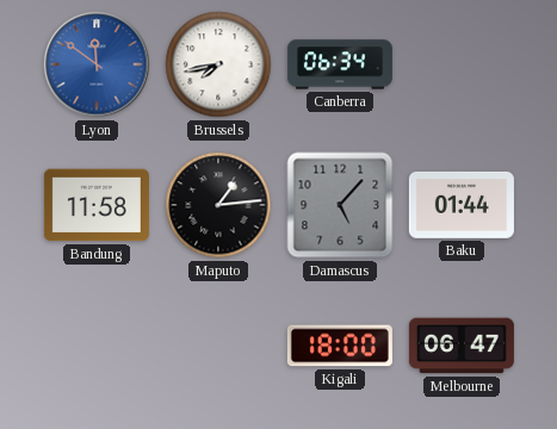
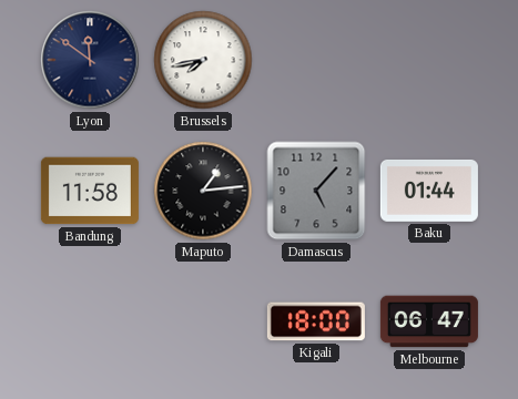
Lyon dial: blue -> navy
Canberra: 06:34 -> none
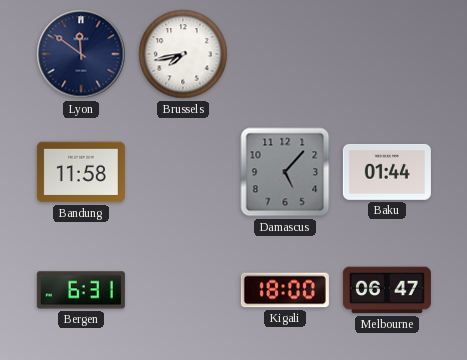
Maputo: 1:14 -> none
Bergen: none -> 6:31
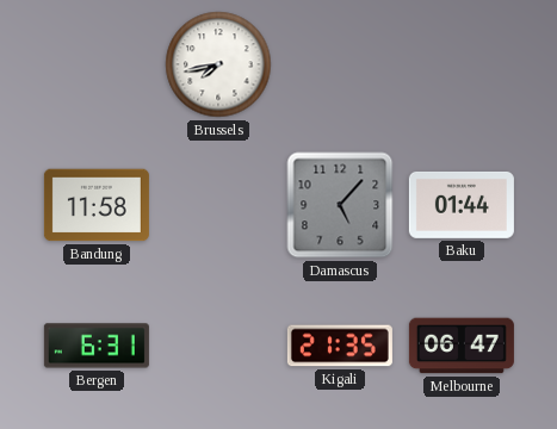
Lyon: 11:51 -> none
Kigali: 18:00 -> 21:35
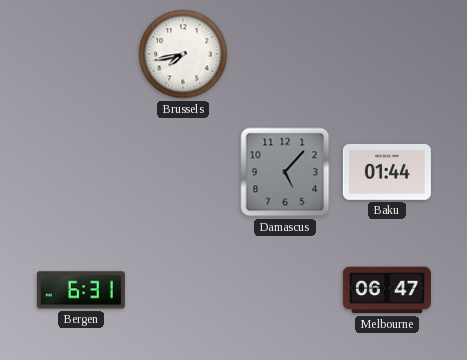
Bandung: 11:58 -> none
Kigali: 21:35 -> none
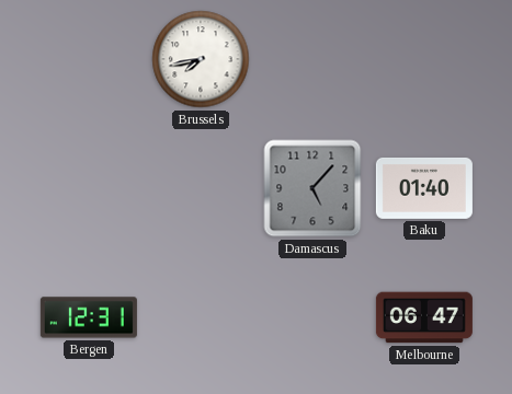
Baku: 01:44 -> 01:40
Bergen: 6:31 -> 12:31
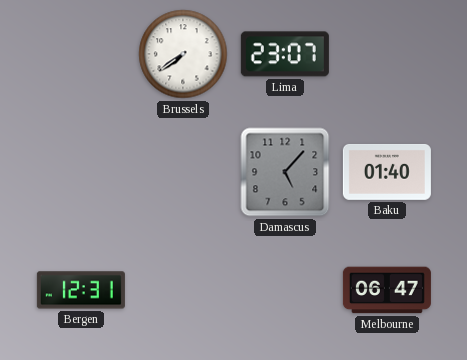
Brussels: 7:43 -> 7:39
Lima: none -> 23:07
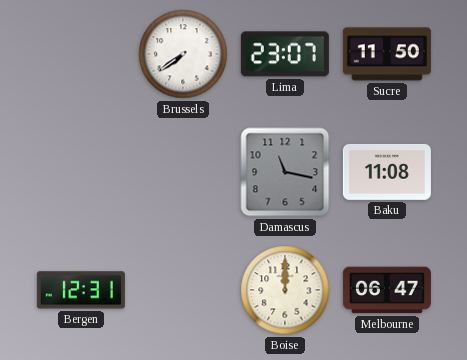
Sucre: none -> 11:50
Damascus: 5:07 -> 11:17
Baku: 01:40 -> 11:08
Boise: none -> 12:00
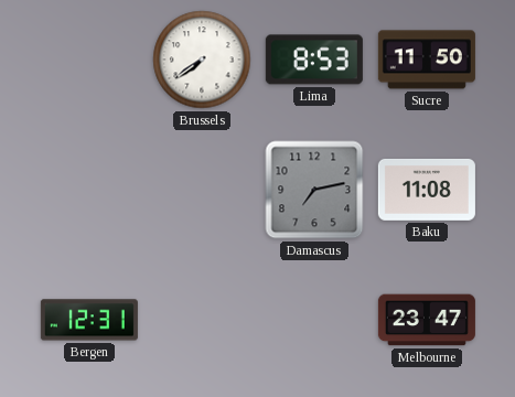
Lima: 23:07 -> 8:53
Damascus: 11:17 -> 7:13
Boise: 12:00 -> none
Melbourne: 06:47 -> 23:47
